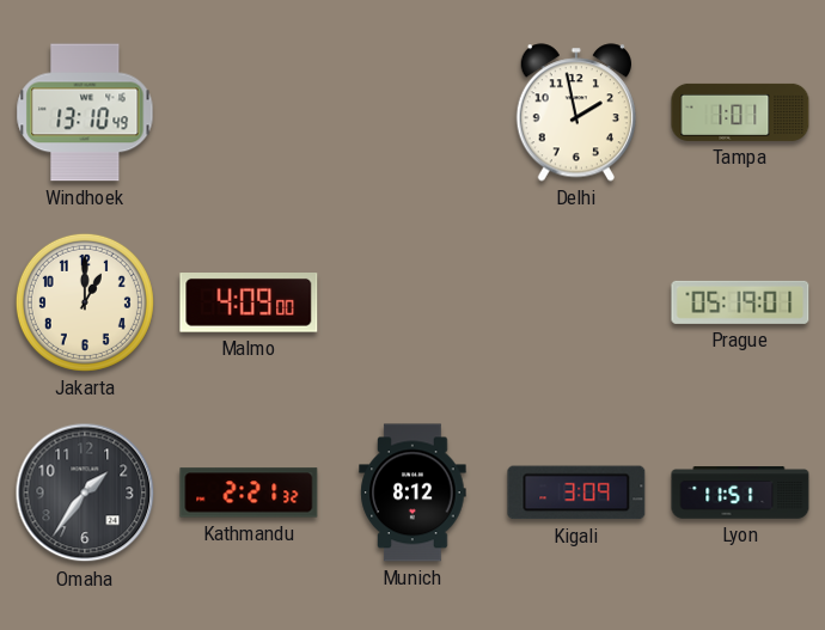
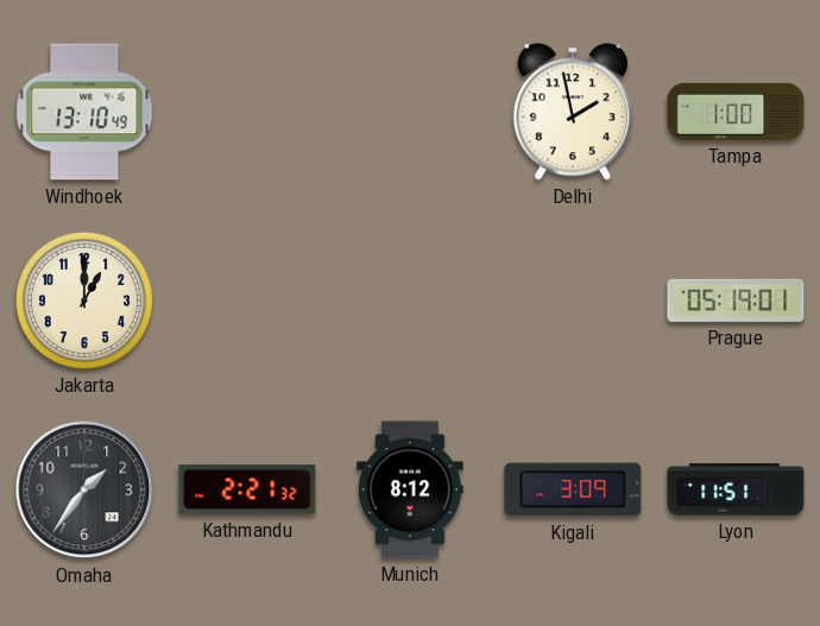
Tampa: 1:01 -> 1:00
Malmo: 4:09 -> none
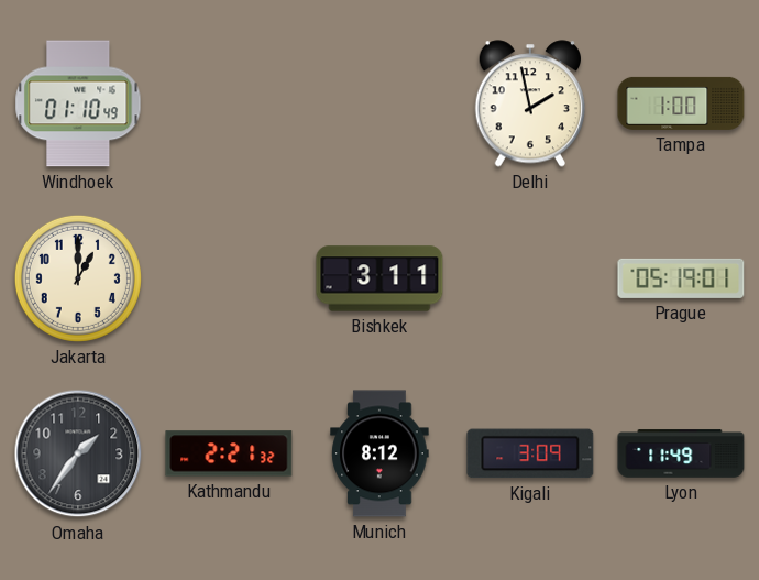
Windhoek: 13:10 -> 01:10
Bishkek: none -> 3:11
Lyon: 11:51 -> 11:49
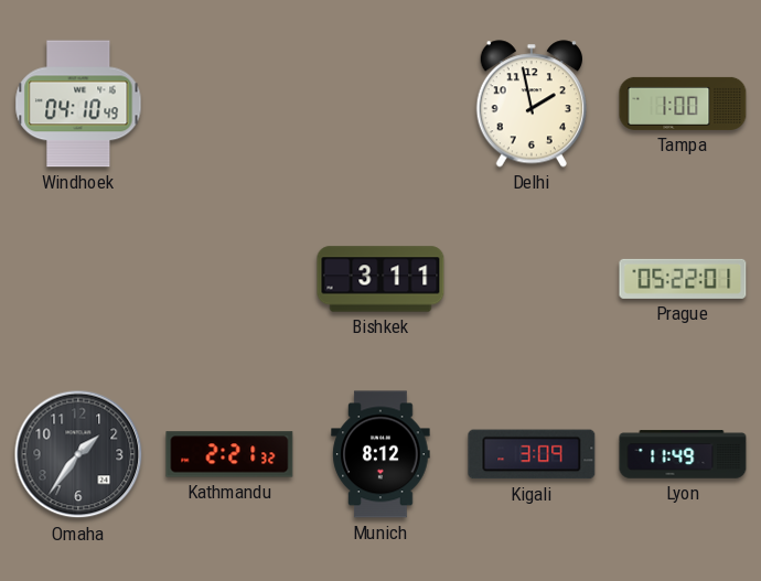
Windhoek: 01:10 -> 04:10
Jakarta: 1:00 -> none
Prague: 05:19 -> 05:22
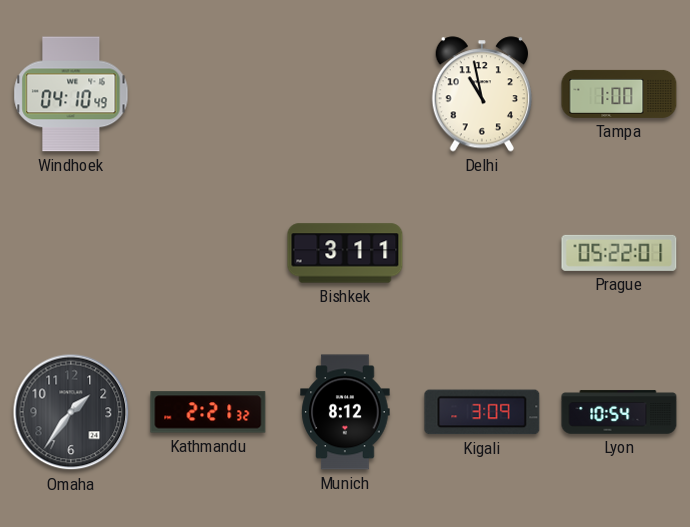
Delhi: 1:58 -> 10:58
Lyon: 11:49 -> 10:54
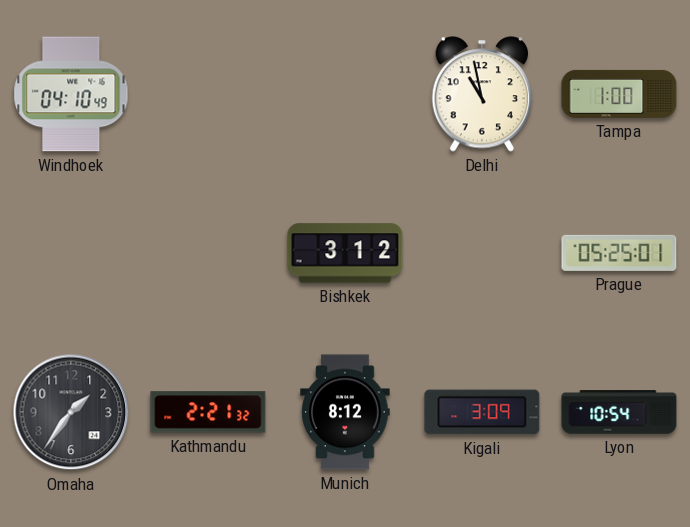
Bishkek: 3:11 -> 3:12
Prague: 05:22 -> 05:25
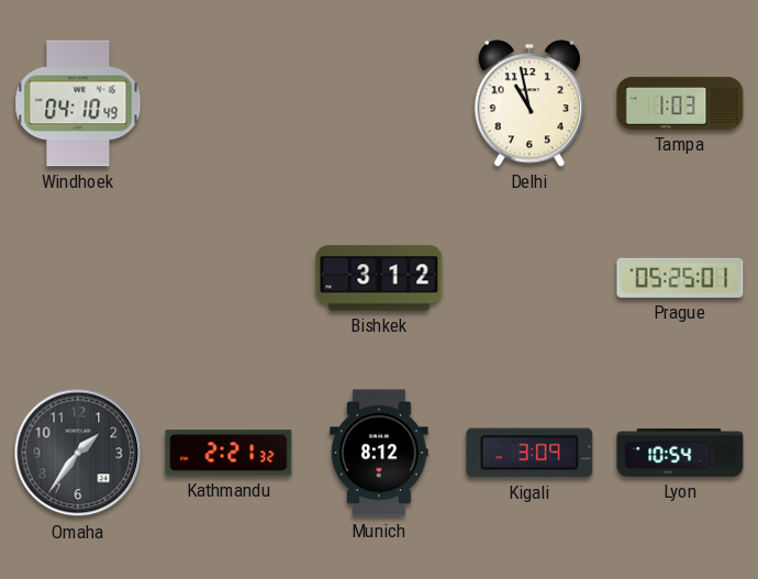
Tampa: 1:00 -> 1:03
